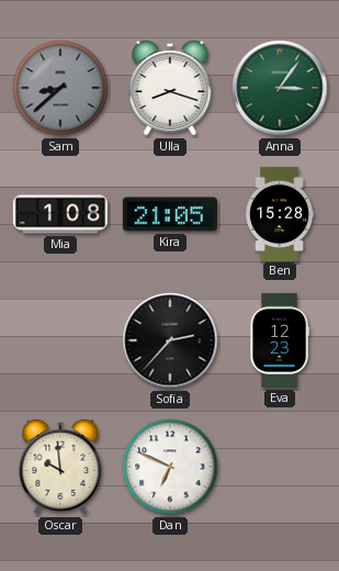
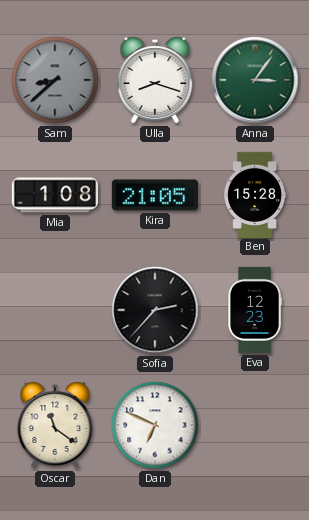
Oscar: 9:59 -> 11:21
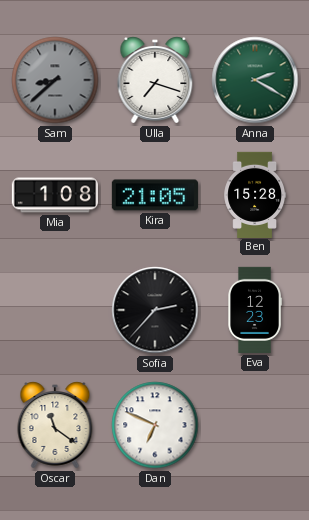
Ulla: 8:18 -> 7:18
Anna: 3:06 -> 2:20
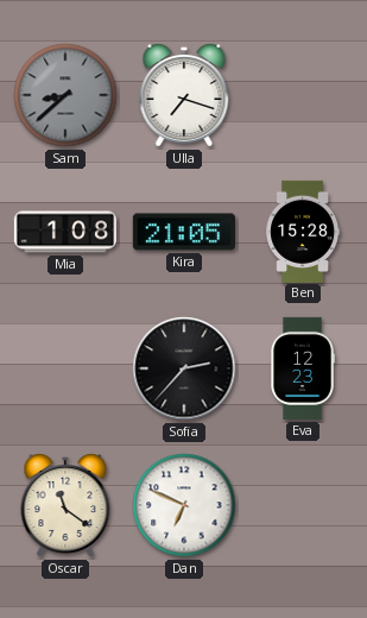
Anna: 2:20 -> none
